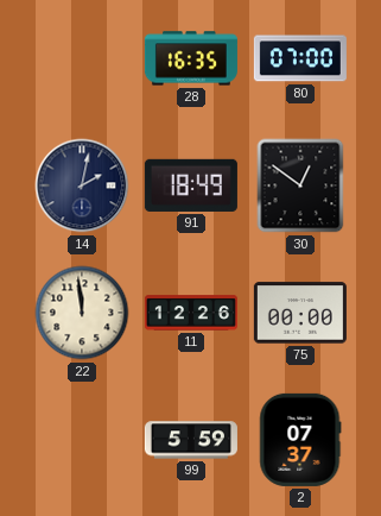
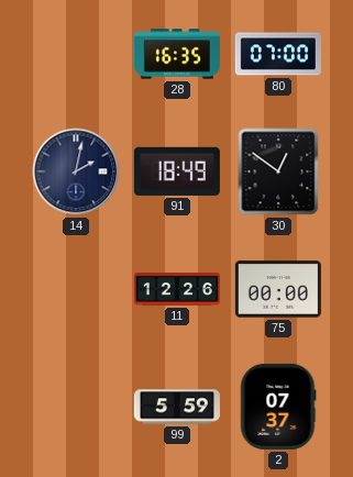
22: 11:59 -> none
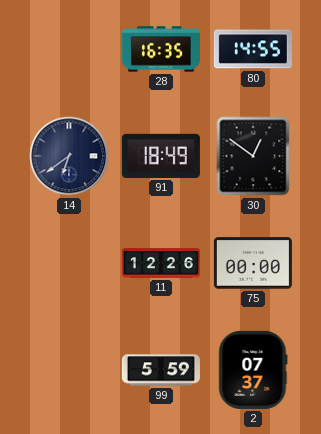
80: 07:00 -> 14:55
14: 2:02 -> 6:39
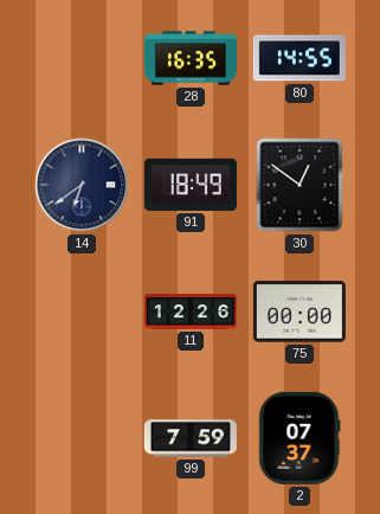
99: 5:59 -> 7:59
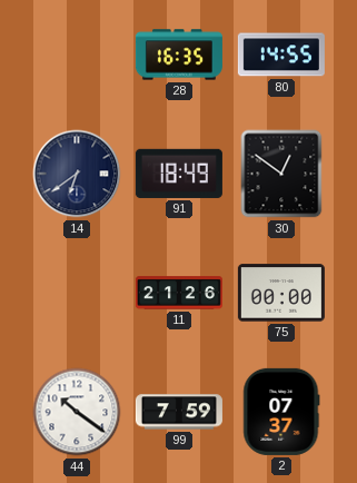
11: 12:26 -> 21:26
44: none -> 10:21
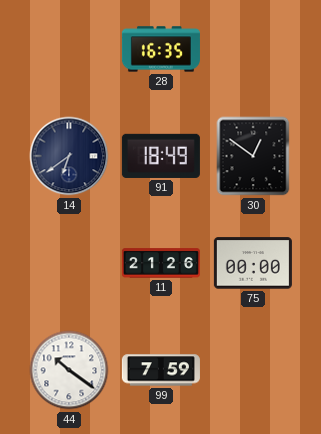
80: 14:55 -> none
2: 07:37 -> none
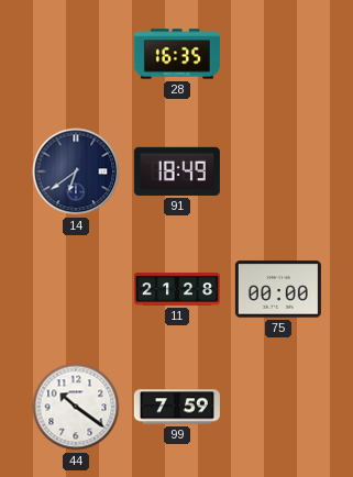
30: 12:51 -> none
11: 21:26 -> 21:28
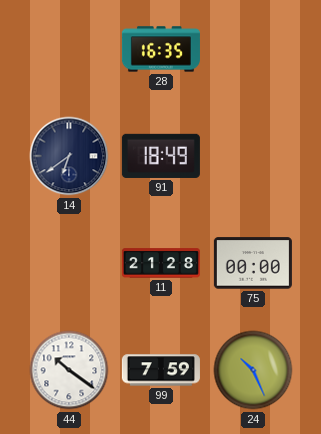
24: none -> 10:26
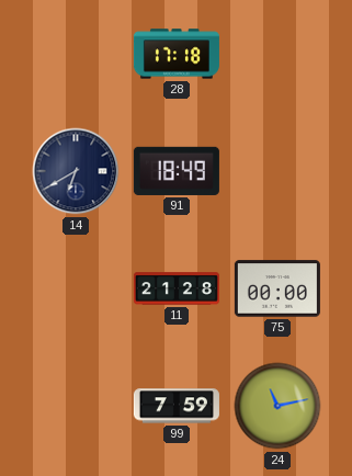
28: 16:35 -> 17:18
14: 6:39 -> 6:40
44: 10:21 -> none
24: 10:26 -> 11:13
